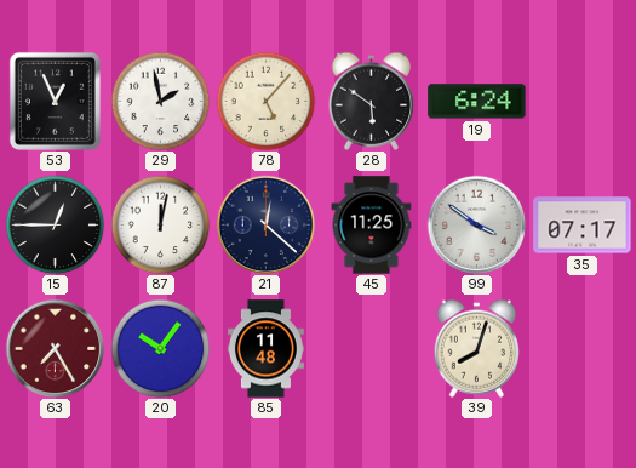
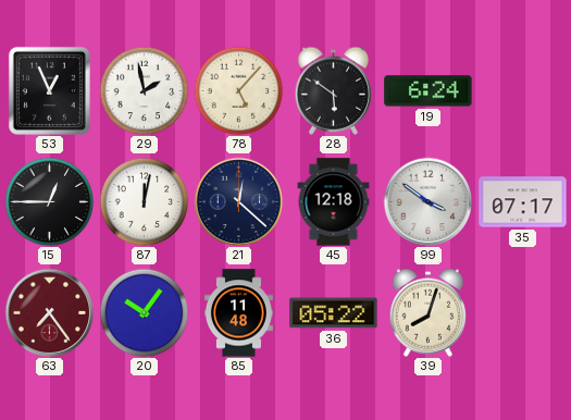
45: 11:25 -> 12:18
63: 7:25 -> 7:24
36: none -> 05:22
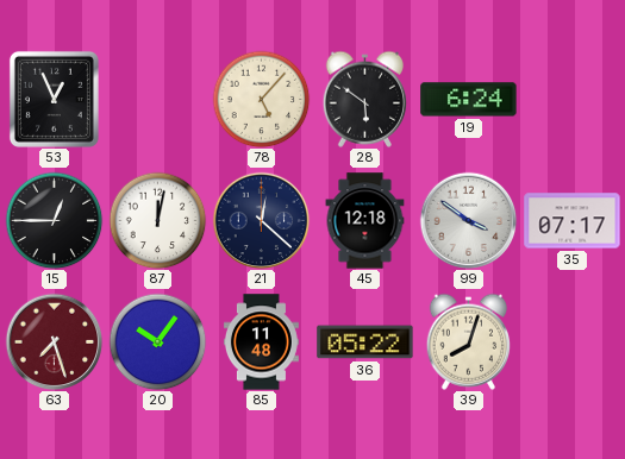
29: 1:58 -> none
63: 7:24 -> 7:27
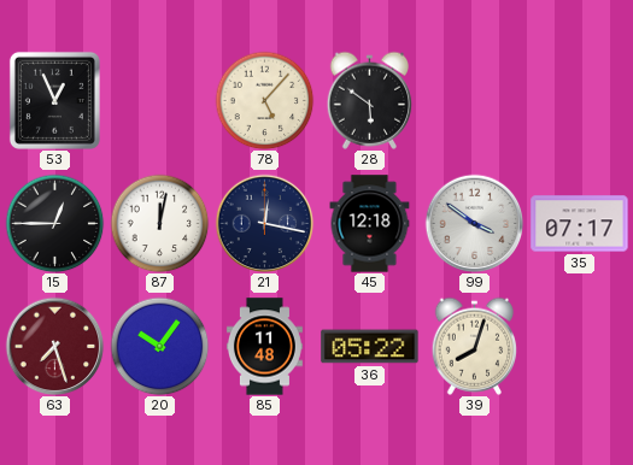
19: 6:24 -> none
21: 12:22 -> 12:17
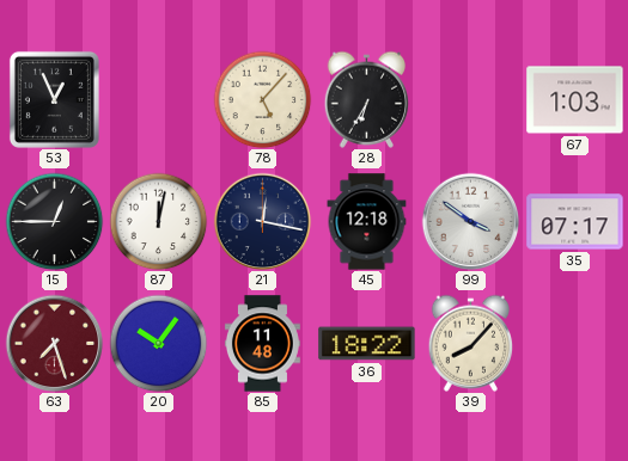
28: 5:51 -> 6:35
67: none -> 1:03
36: 05:22 -> 18:22
39: 8:03 -> 8:07
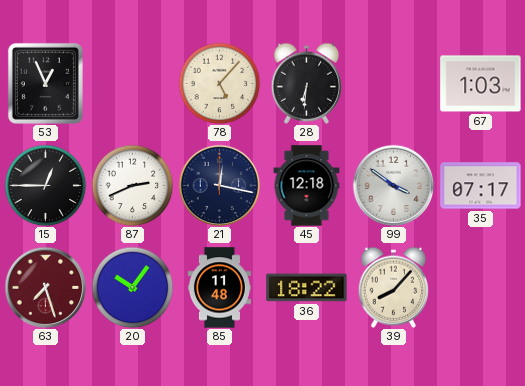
28: 6:35 -> 6:31
87: 12:02 -> 2:41
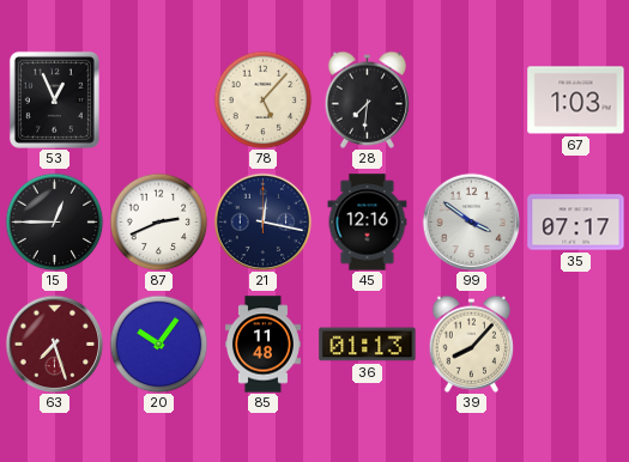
28: 6:31 -> 7:31
45: 12:18 -> 12:16
36: 18:22 -> 01:13
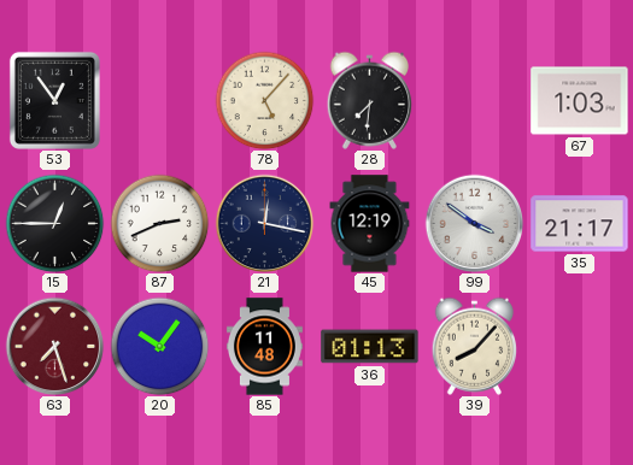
53: 12:56 -> 12:54
45: 12:16 -> 12:19
35: 07:17 -> 21:17
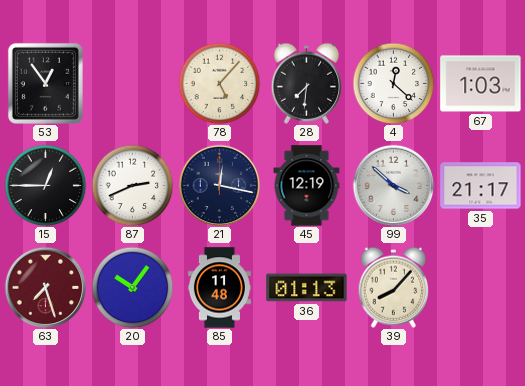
4: none -> 12:22
99: 3:51 -> 3:52
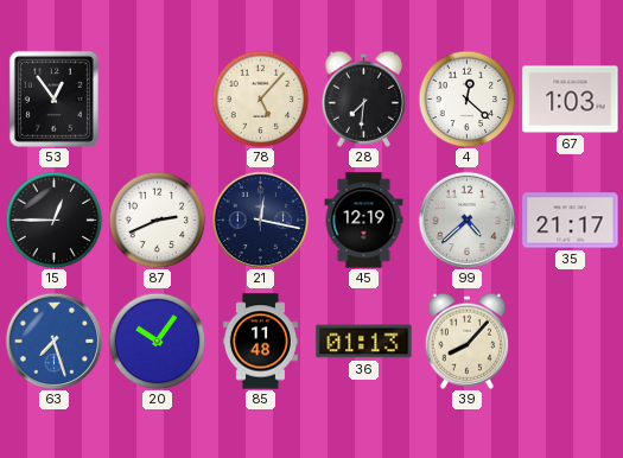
99: 3:52 -> 4:38
63 dial: burgundy -> blue
